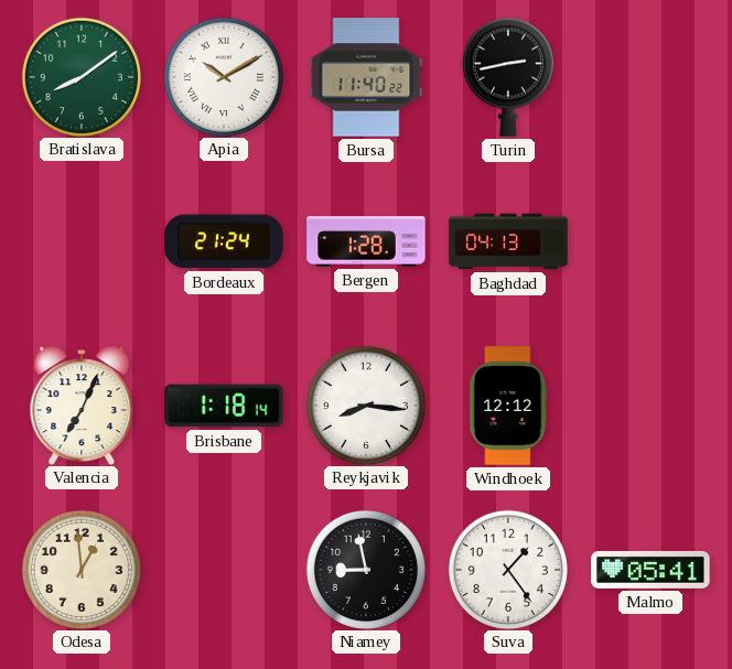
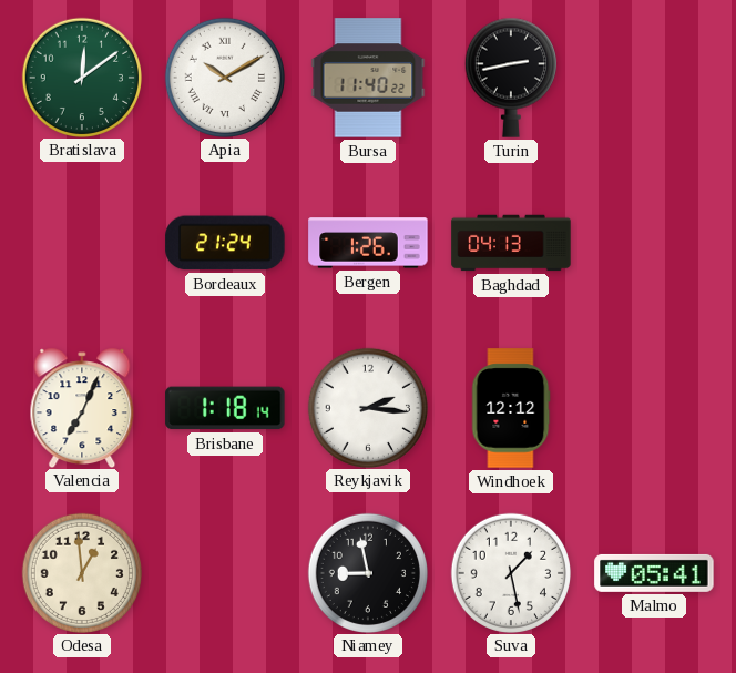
Bratislava: 8:09 -> 12:09
Bergen: 1:28 -> 1:26
Reykjavik: 8:16 -> 2:16
Suva: 1:24 -> 1:28
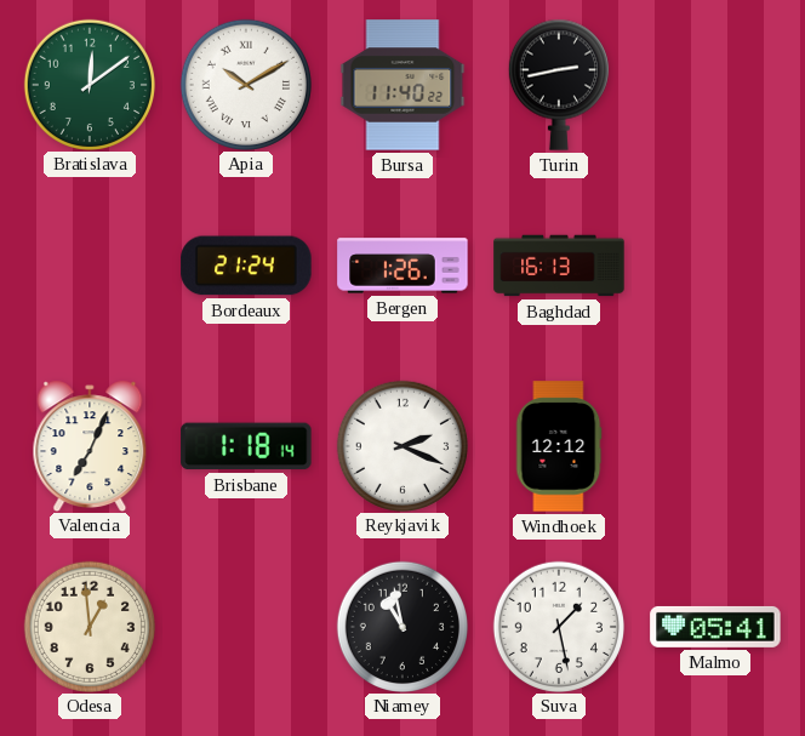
Baghdad: 04:13 -> 16:13
Reykjavik: 2:16 -> 2:19
Niamey: 8:58 -> 10:58
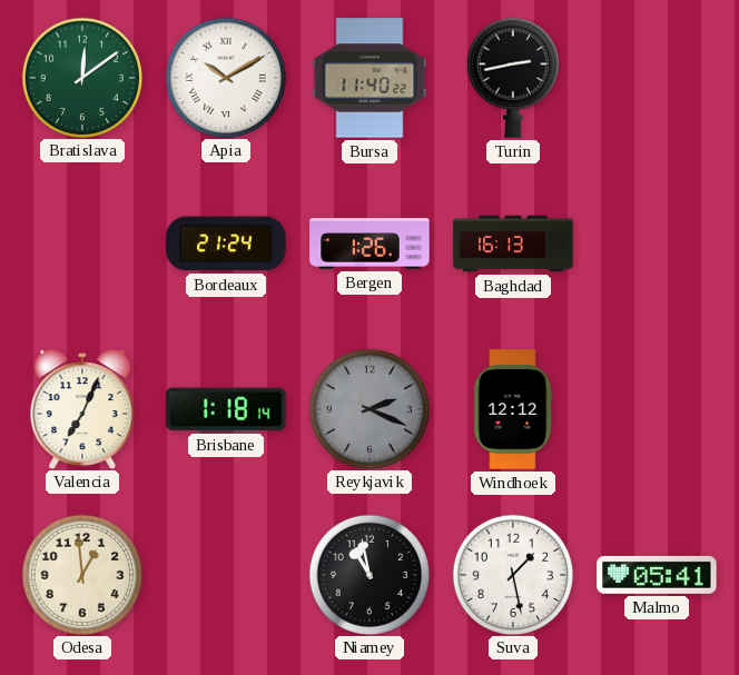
Reykjavik dial: white -> grey
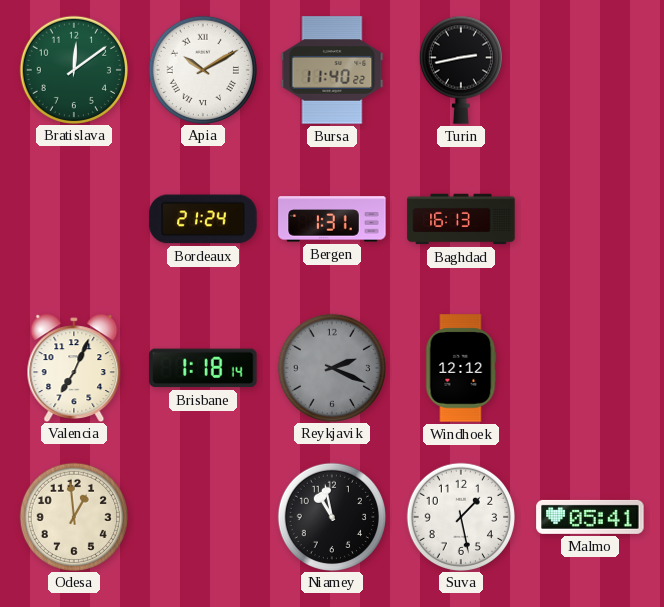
Bergen: 1:26 -> 1:31
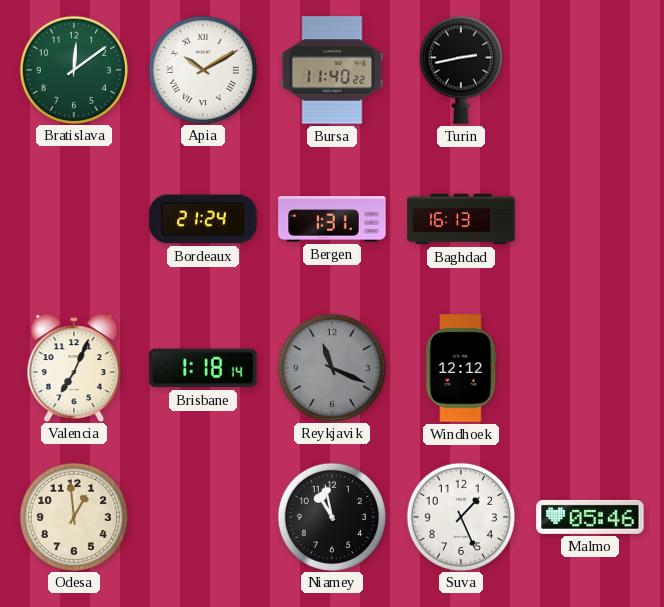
Reykjavik: 2:19 -> 11:19
Suva: 1:28 -> 1:26
Malmo: 05:41 -> 05:46
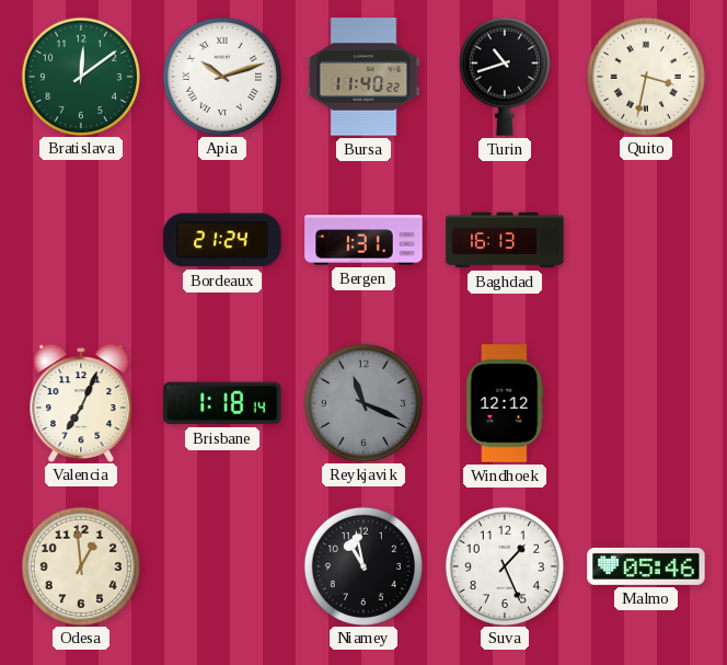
Apia: 10:10 -> 10:12
Turin: 2:43 -> 10:42
Quito: none -> 3:32
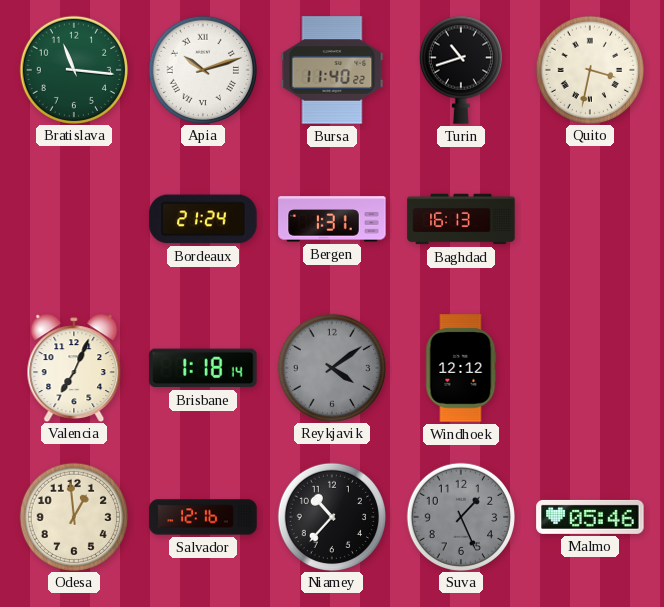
Bratislava: 12:09 -> 11:16
Reykjavik: 11:19 -> 4:09
Salvador: none -> 12:16
Niamey: 10:58 -> 10:37
Suva dial: white -> grey
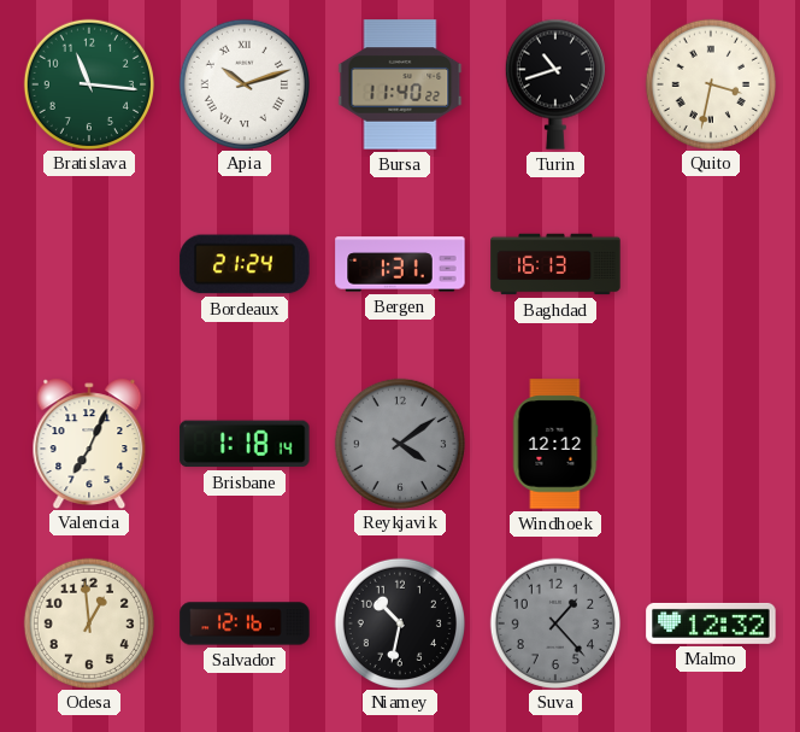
Niamey: 10:37 -> 10:32
Suva: 1:26 -> 1:23
Malmo: 05:46 -> 12:32
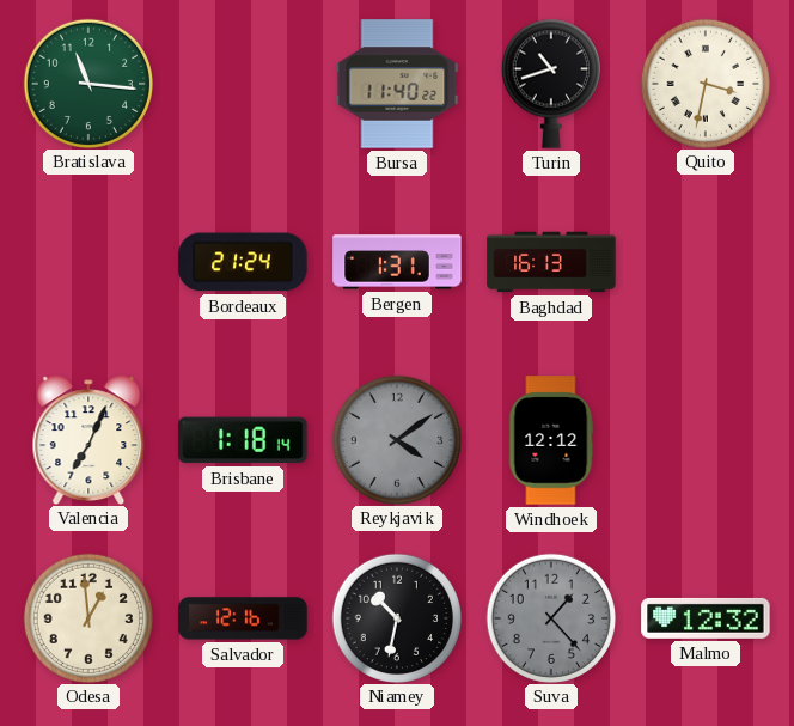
Apia: 10:12 -> none
